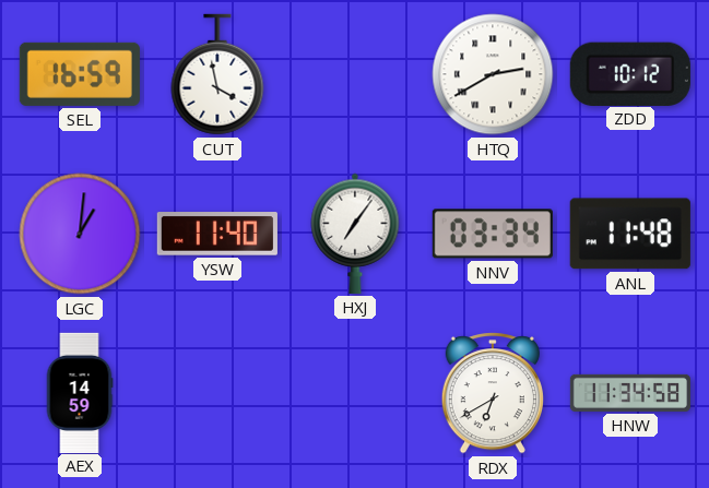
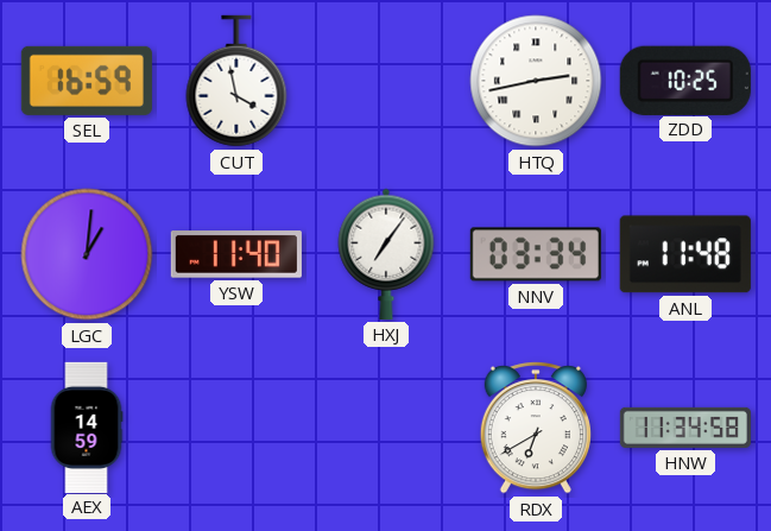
HTQ: 2:40 -> 2:43
ZDD: 10:12 -> 10:25
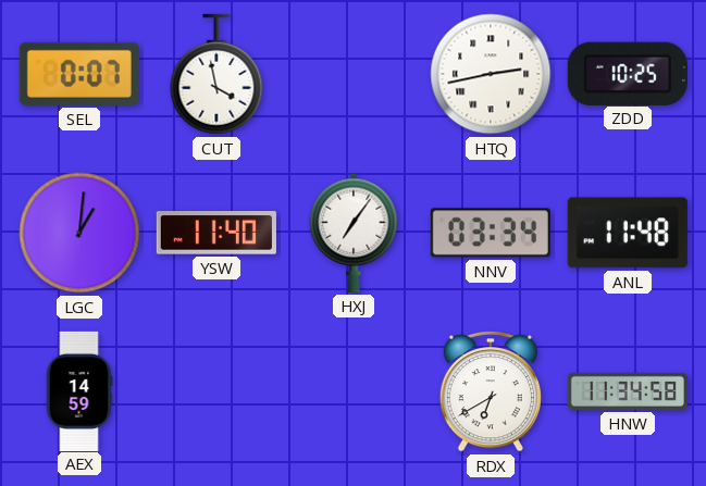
SEL: 16:59 -> 0:07
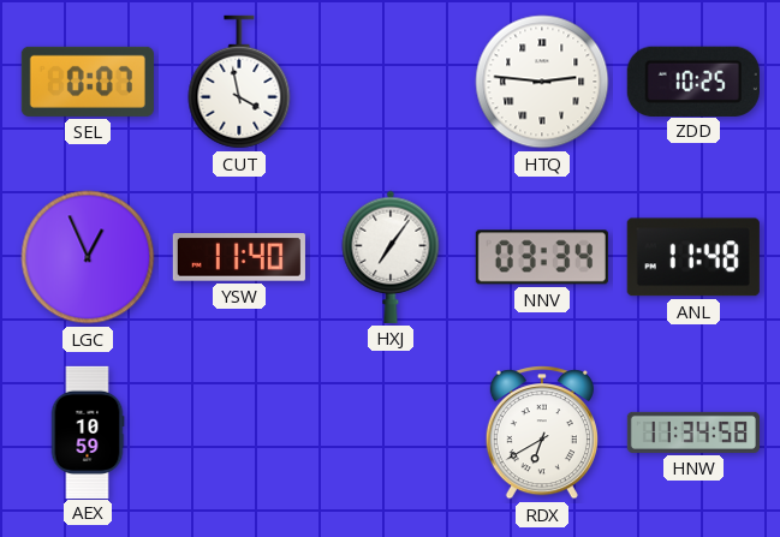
HTQ: 2:43 -> 2:46
LGC: 1:01 -> 12:56
AEX: 14:59 -> 10:59
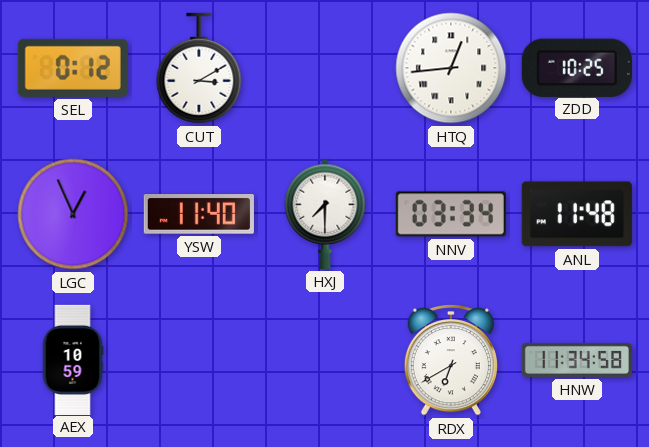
SEL: 0:07 -> 0:12
CUT: 3:58 -> 3:10
HTQ: 2:46 -> 12:44
HXJ: 7:06 -> 7:30
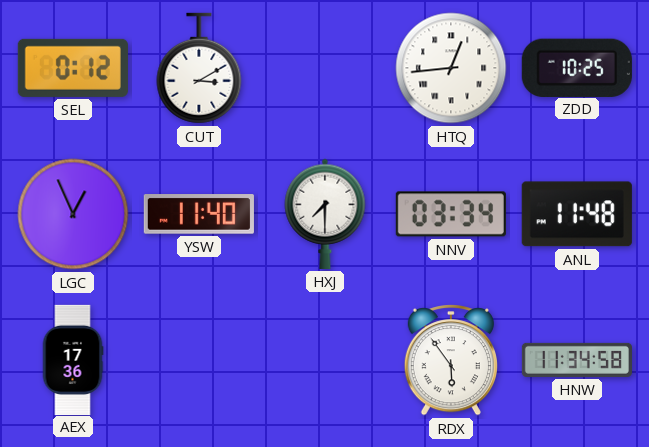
AEX: 10:59 -> 17:36
RDX: 6:40 -> 5:54
